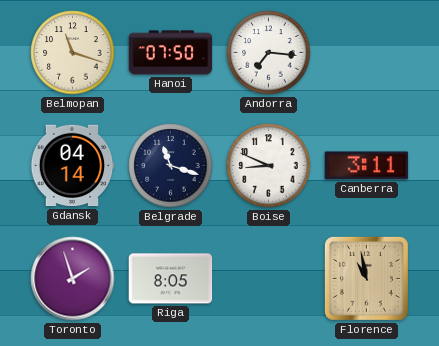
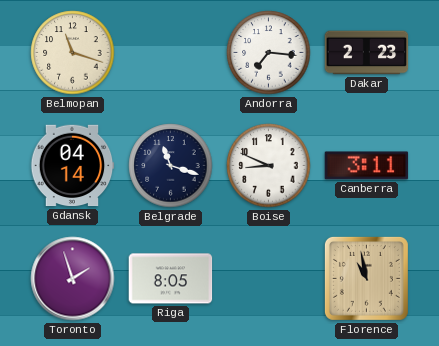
Hanoi: 07:50 -> none
Dakar: none -> 2:23
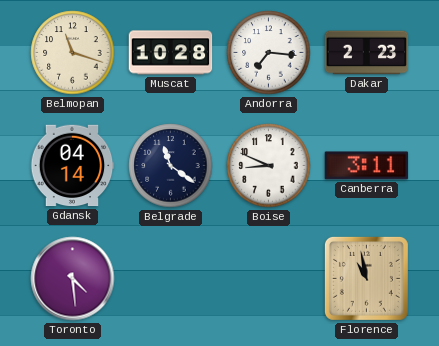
Muscat: none -> 10:28
Belgrade: 11:18 -> 11:21
Toronto: 1:57 -> 4:29
Riga: 8:05 -> none
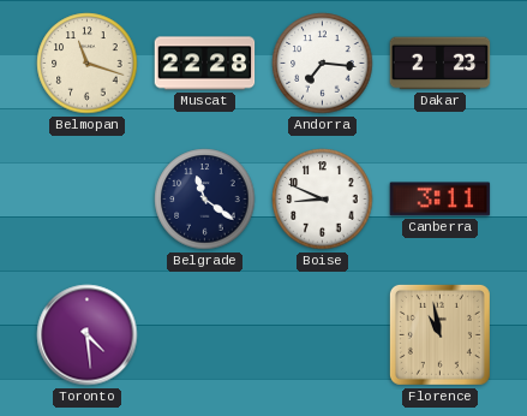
Muscat: 10:28 -> 22:28
Gdansk: 04:14 -> none
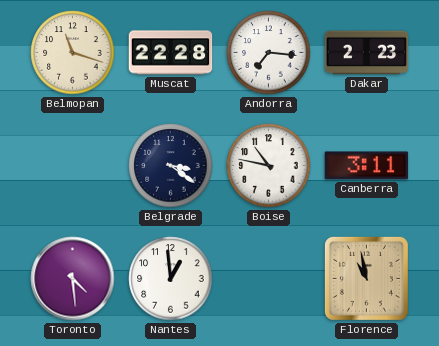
Belgrade: 11:21 -> 3:21
Boise: 8:49 -> 10:47
Nantes: none -> 12:59
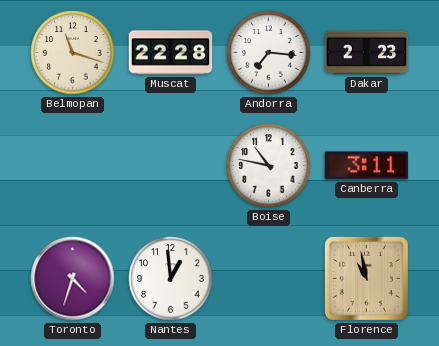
Belgrade: 3:21 -> none
Toronto: 4:29 -> 4:33
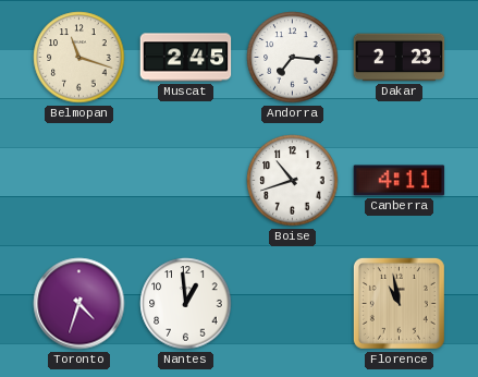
Muscat: 22:28 -> 2:45
Boise: 10:47 -> 10:42
Canberra: 3:11 -> 4:11
